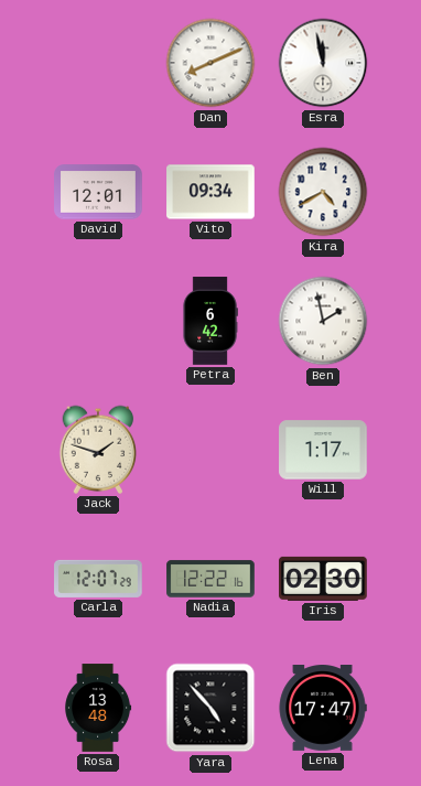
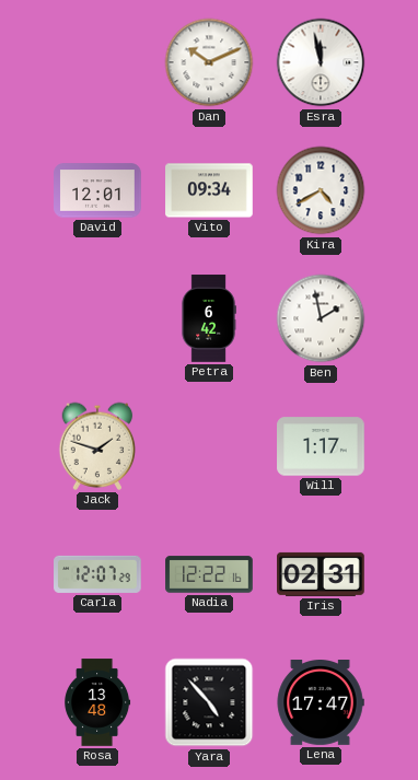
Dan: 8:11 -> 10:11
Iris: 02:30 -> 02:31
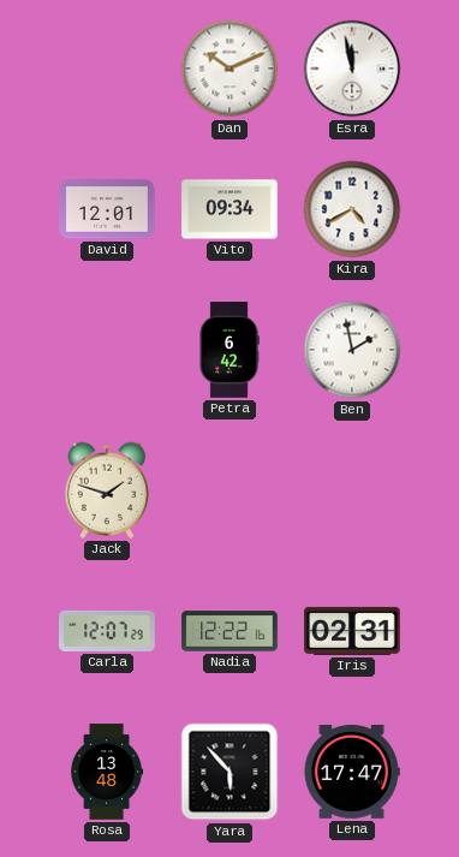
Will: 1:17 -> none
Yara: 4:53 -> 5:53
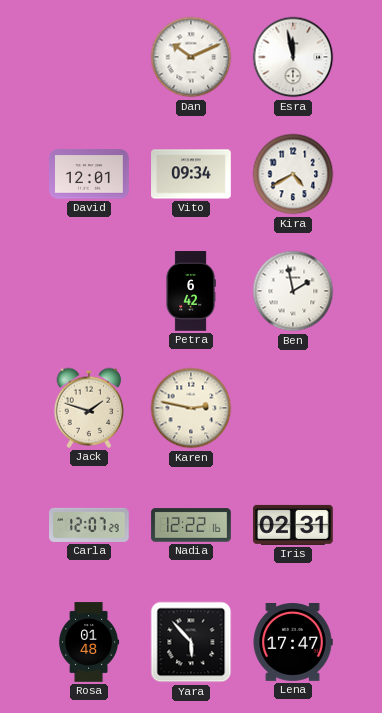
Karen: none -> 2:47
Rosa: 13:48 -> 01:48
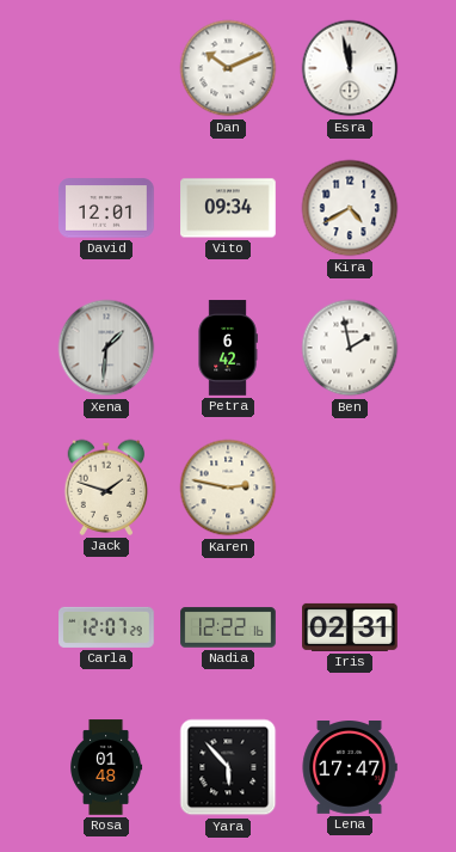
Xena: none -> 1:31
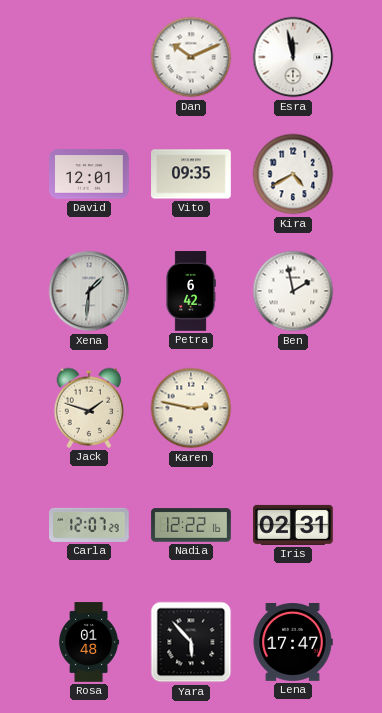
Vito: 09:34 -> 09:35
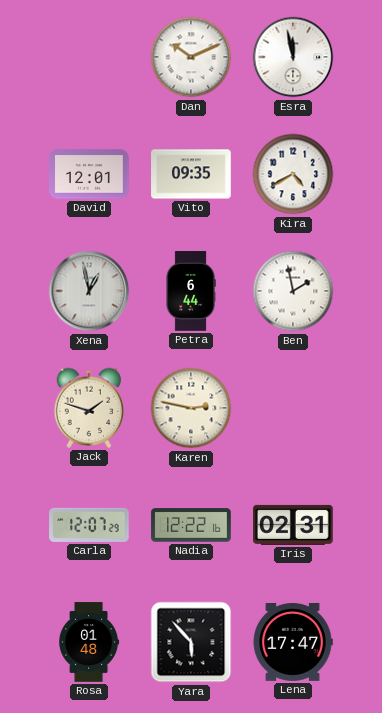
Xena: 1:31 -> 12:58
Petra: 6:42 -> 6:44
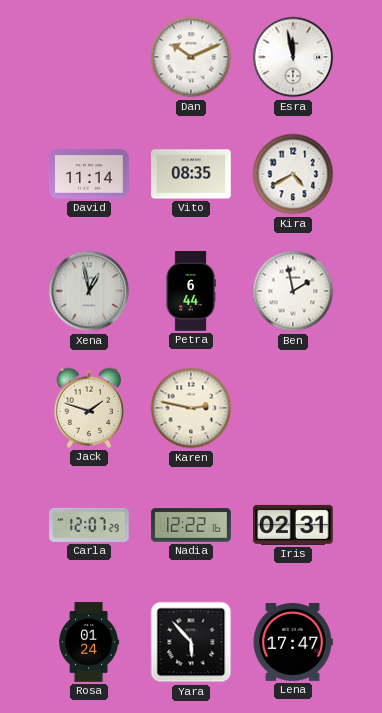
David: 12:01 -> 11:14
Vito: 09:35 -> 08:35
Rosa: 01:48 -> 01:24
